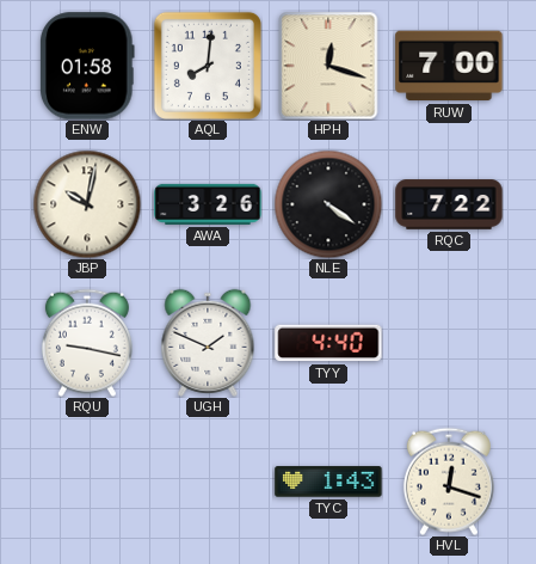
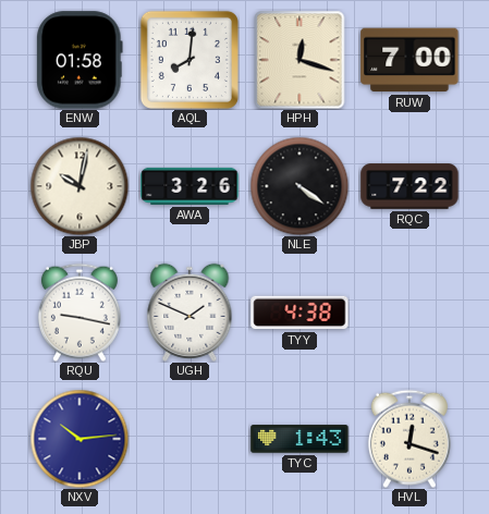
TYY: 4:40 -> 4:38
NXV: none -> 10:14
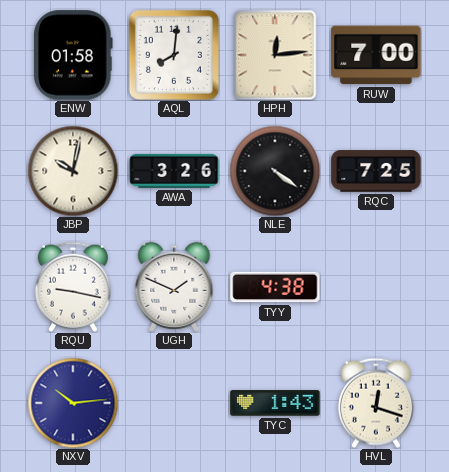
HPH: 12:18 -> 12:14
RQC: 7:22 -> 7:25
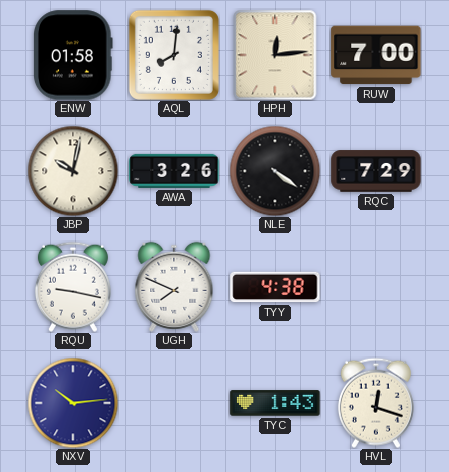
RQC: 7:25 -> 7:29
UGH: 1:49 -> 7:49
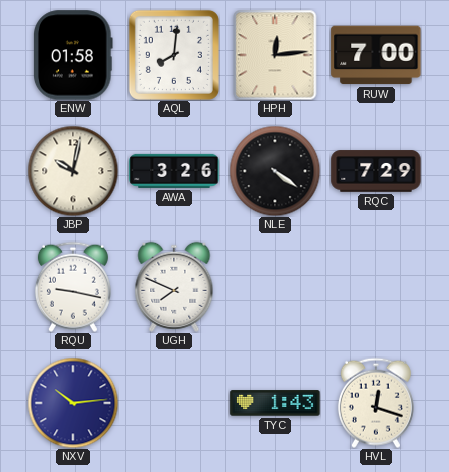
TYY: 4:38 -> none
